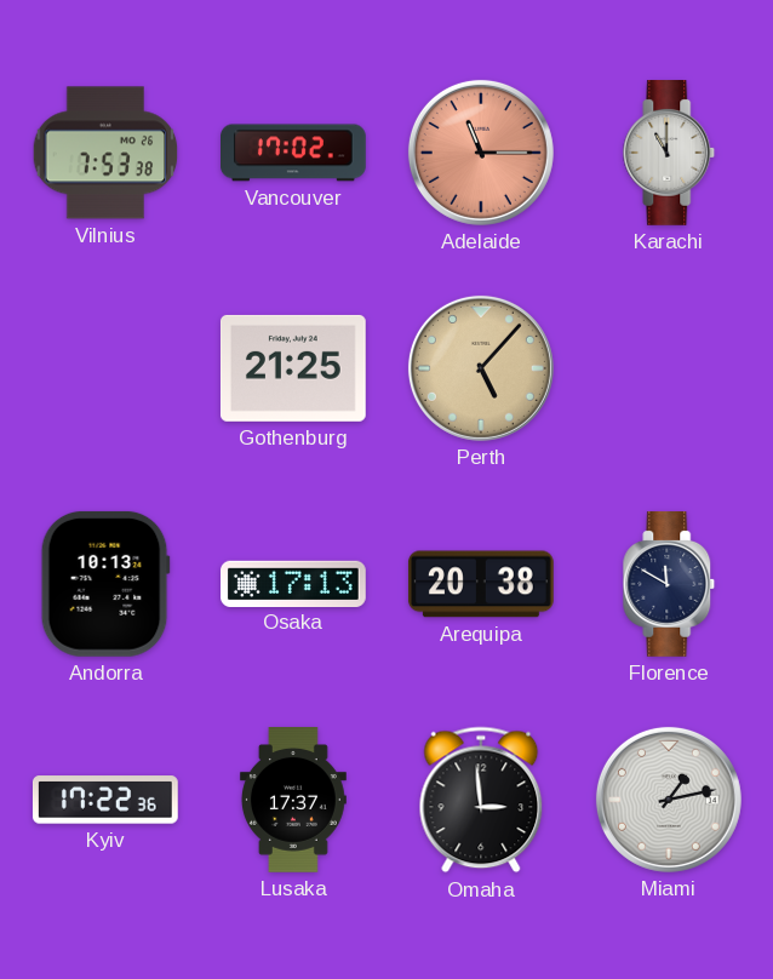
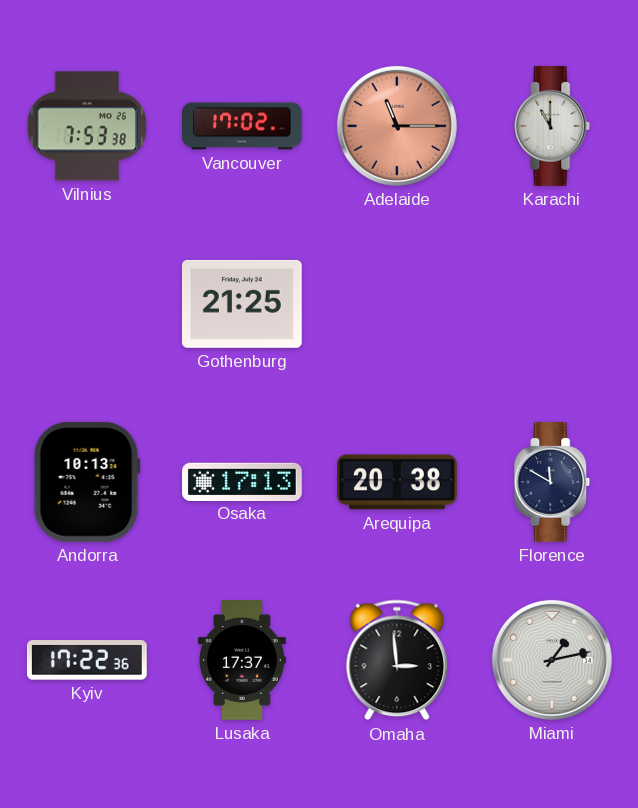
Perth: 5:07 -> none
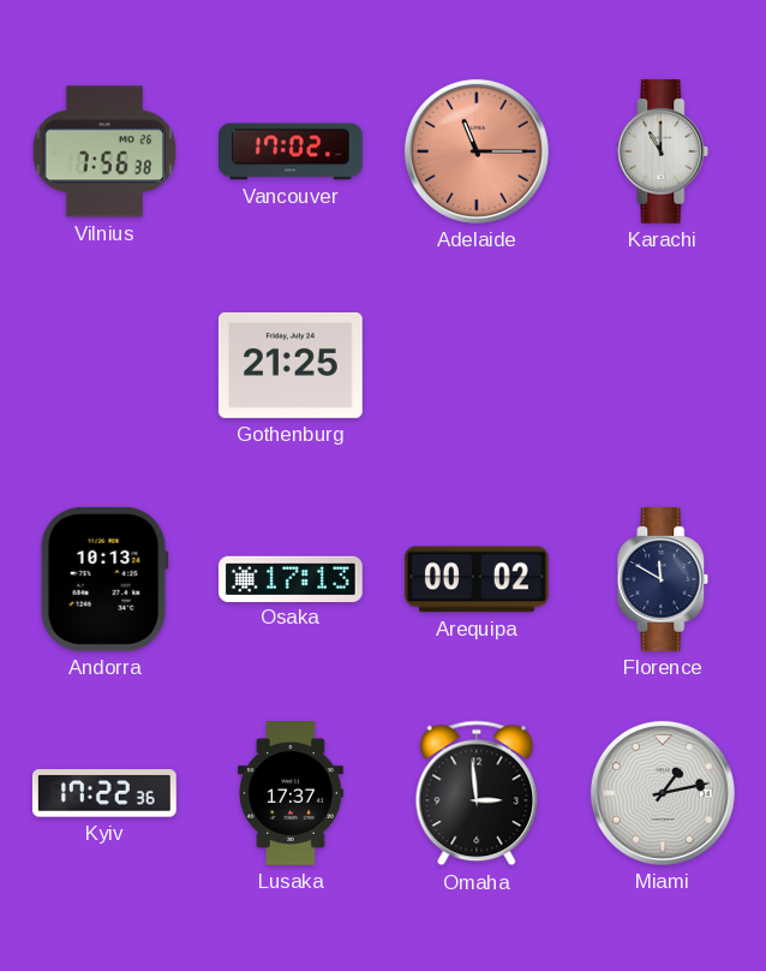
Vilnius: 7:53 -> 7:56
Arequipa: 20:38 -> 00:02
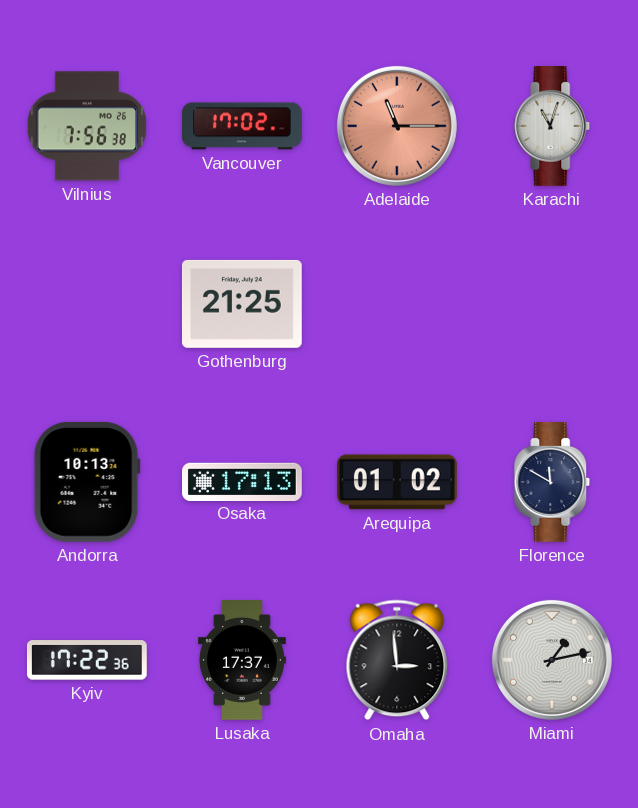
Karachi: 11:00 -> 11:03
Arequipa: 00:02 -> 01:02
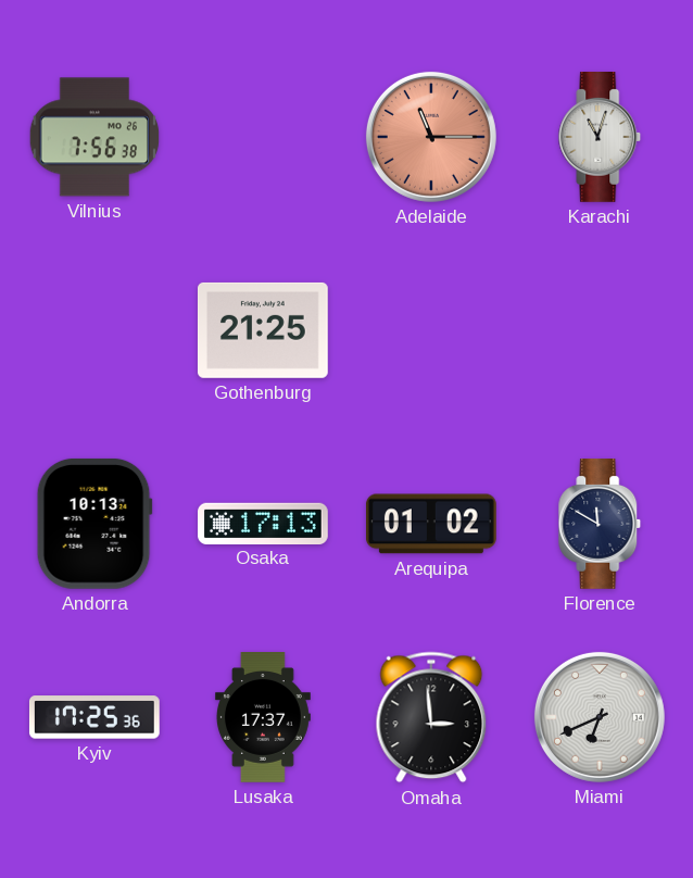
Vancouver: 17:02 -> none
Kyiv: 17:22 -> 17:25
Miami: 1:13 -> 6:41
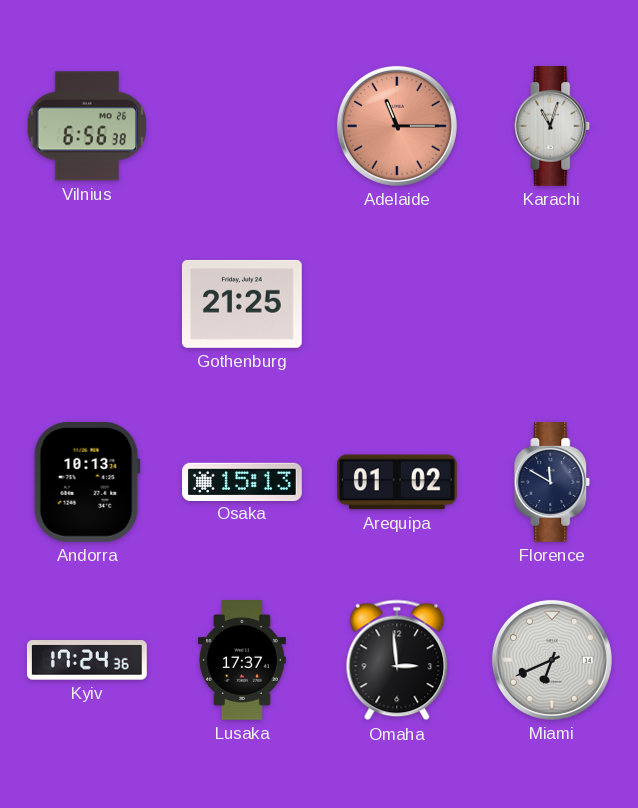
Vilnius: 7:56 -> 6:56
Osaka: 17:13 -> 15:13
Kyiv: 17:25 -> 17:24
